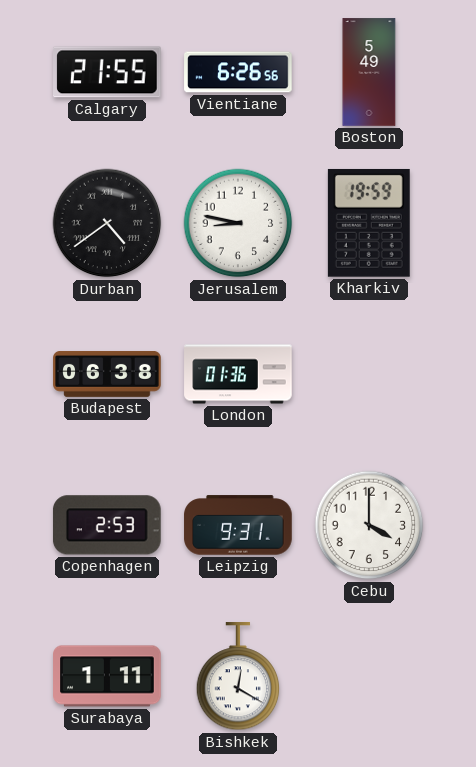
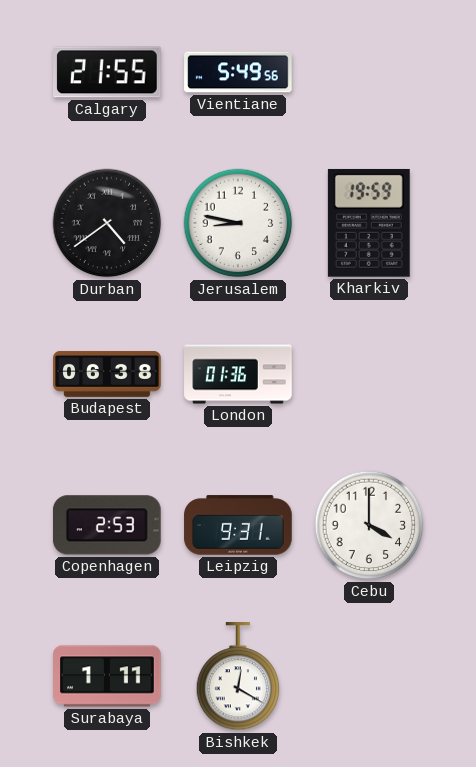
Vientiane: 6:26 -> 5:49
Boston: 5:49 -> none
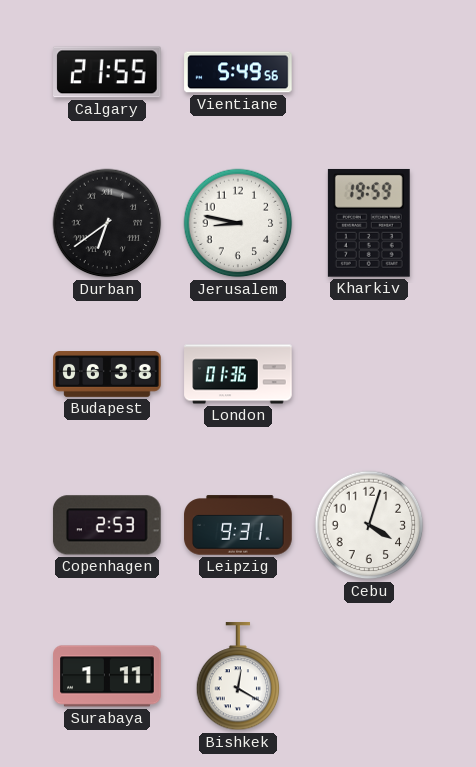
Durban: 4:39 -> 6:39
Cebu: 4:00 -> 4:03
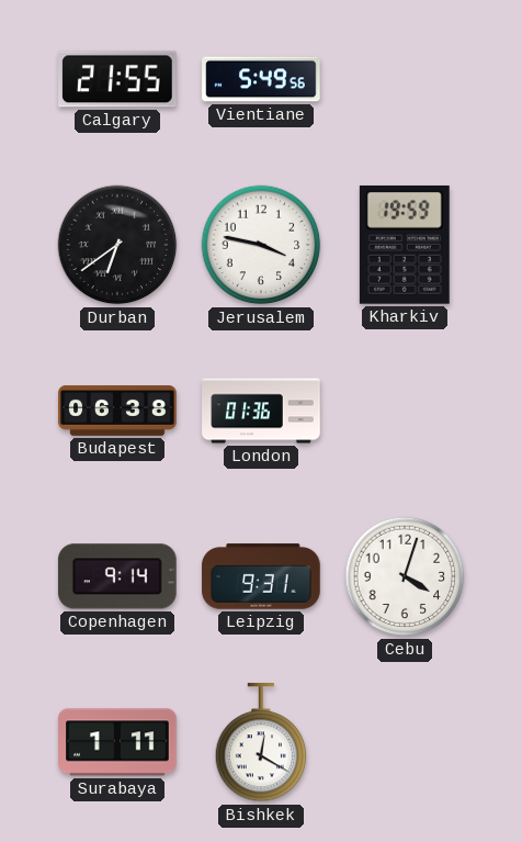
Jerusalem: 8:47 -> 3:47
Copenhagen: 2:53 -> 9:14
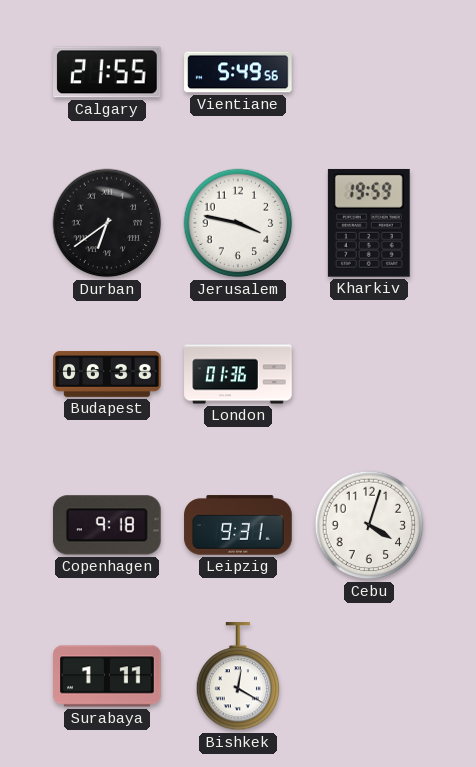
Copenhagen: 9:14 -> 9:18
